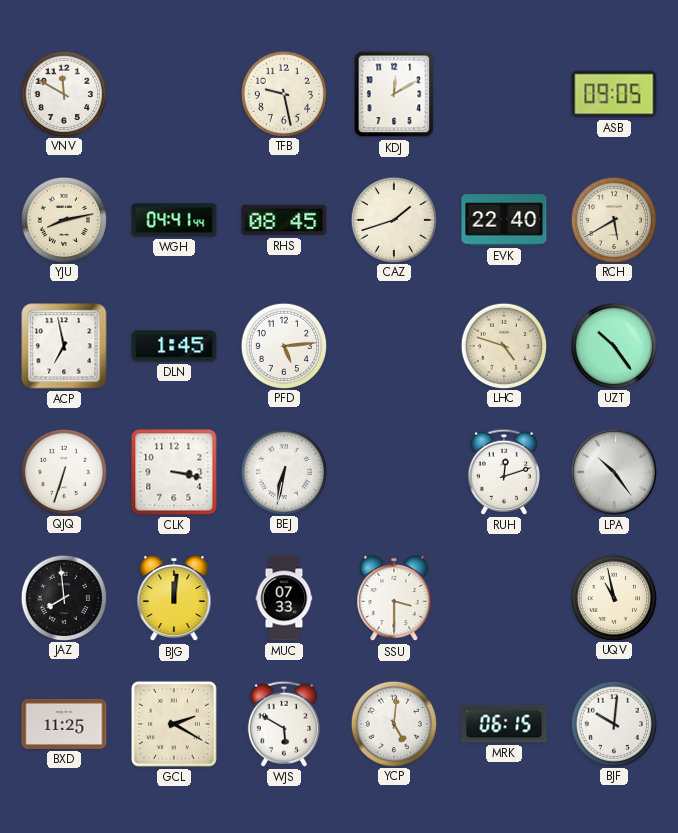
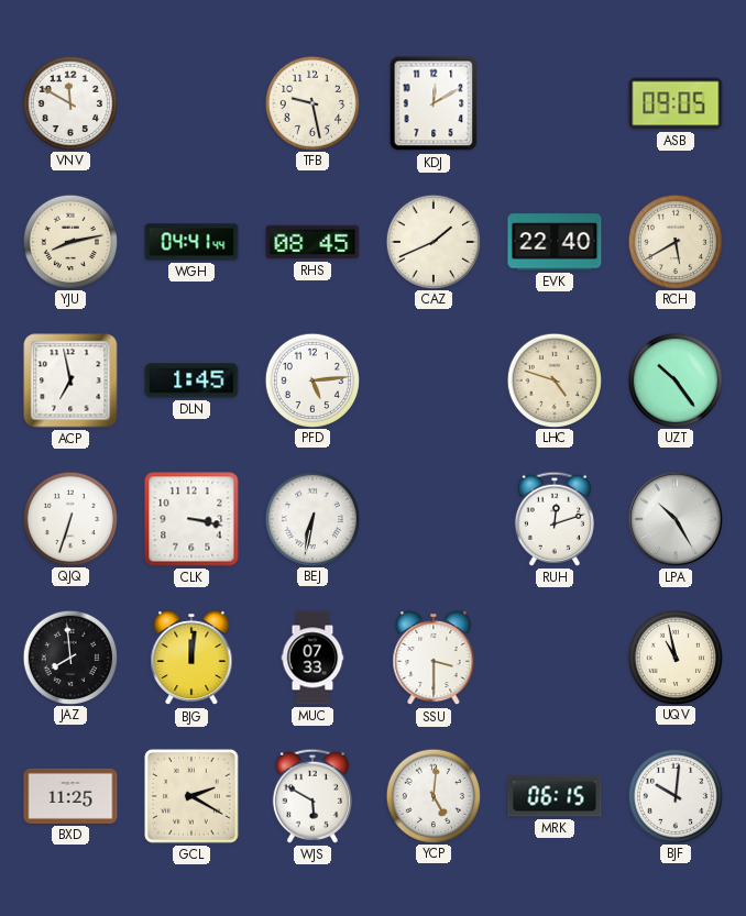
CAZ: 1:42 -> 1:41
LPA: 10:24 -> 10:25
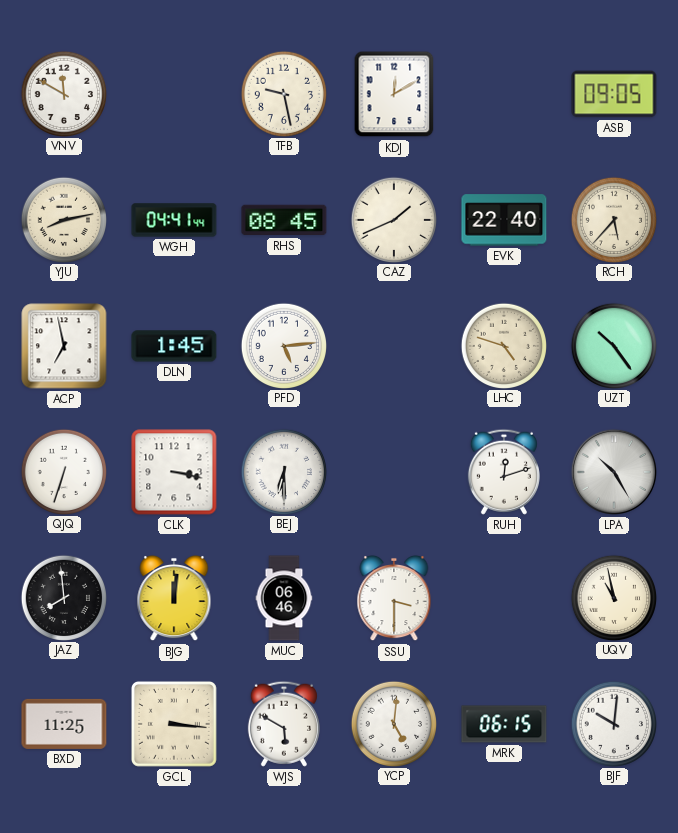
RCH: 5:40 -> 5:37
BEJ: 6:32 -> 6:30
MUC: 07:33 -> 06:46
GCL: 2:20 -> 3:16
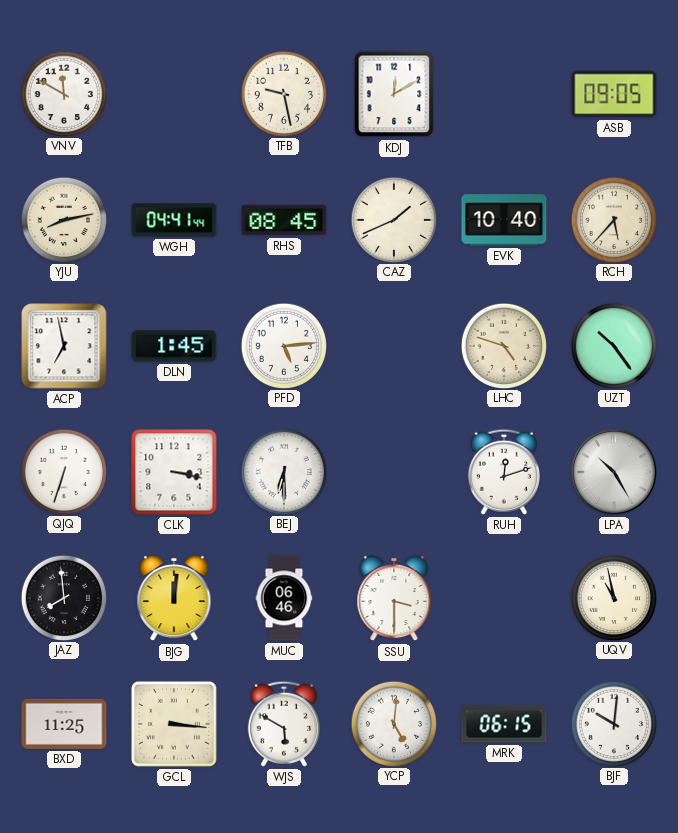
EVK: 22:40 -> 10:40
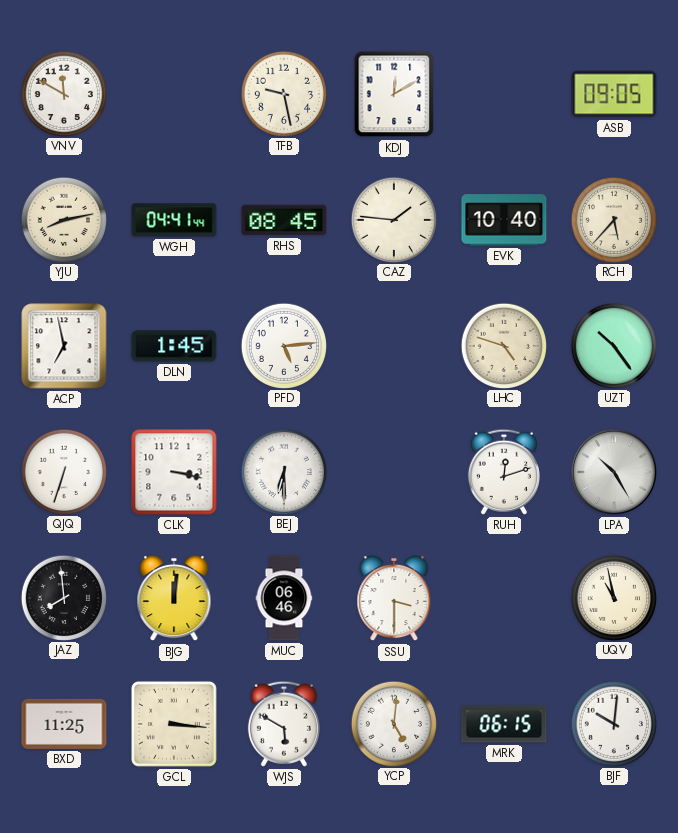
CAZ: 1:41 -> 1:46
